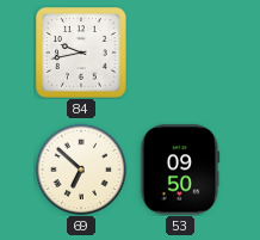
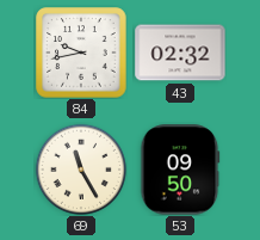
43: none -> 02:32
69: 6:52 -> 11:25
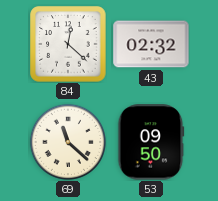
84: 9:43 -> 12:22
69: 11:25 -> 11:22
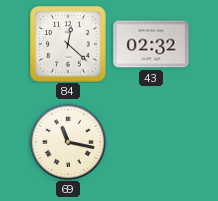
69: 11:22 -> 11:17
53: 09:50 -> none
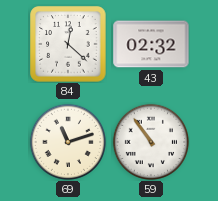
69: 11:17 -> 11:12
59: none -> 10:54
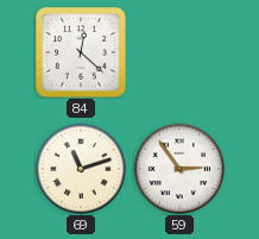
43: 02:32 -> none
59: 10:54 -> 2:54
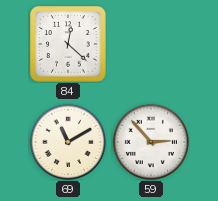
69: 11:12 -> 11:10
59: 2:54 -> 2:53
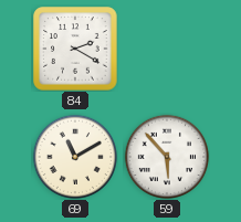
84: 12:22 -> 2:20
59: 2:53 -> 5:53
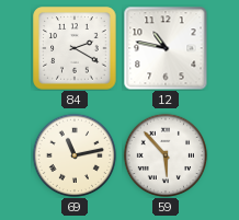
12: none -> 10:47
69: 11:10 -> 11:13
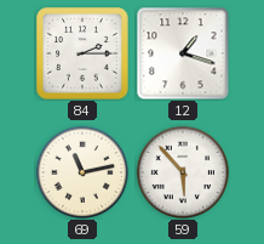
84: 2:20 -> 2:15
12: 10:47 -> 1:18
